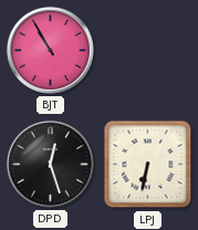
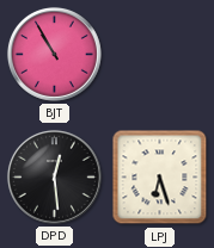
DPD: 12:27 -> 12:29
LPJ: 6:32 -> 6:27
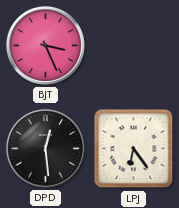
BJT: 10:55 -> 3:26
LPJ: 6:27 -> 6:24
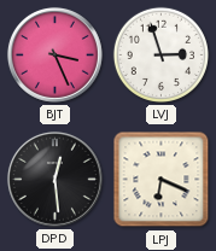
LVJ: none -> 2:57
LPJ: 6:24 -> 6:19
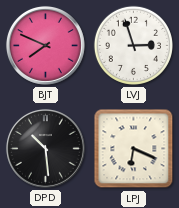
BJT: 3:26 -> 7:49
DPD: 12:29 -> 10:29
